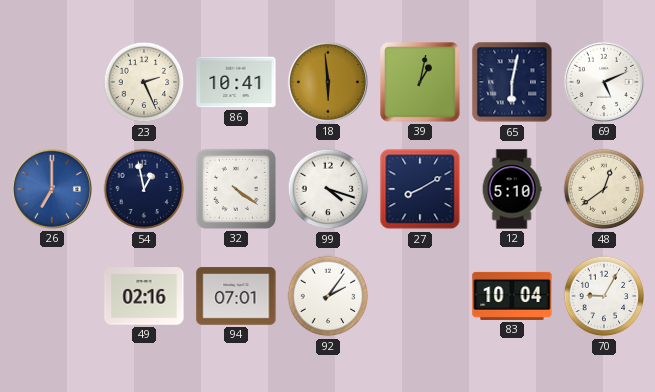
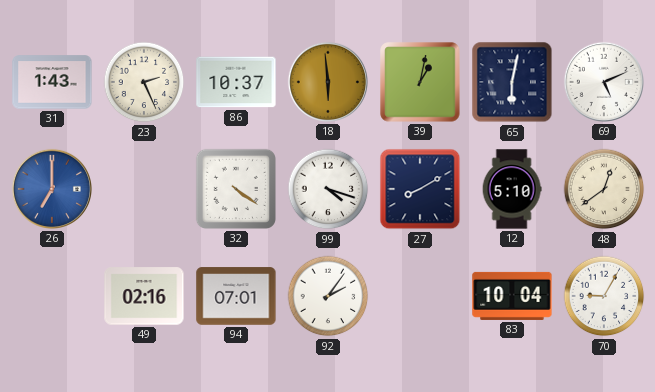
31: none -> 1:43
86: 10:41 -> 10:37
54: 12:58 -> none
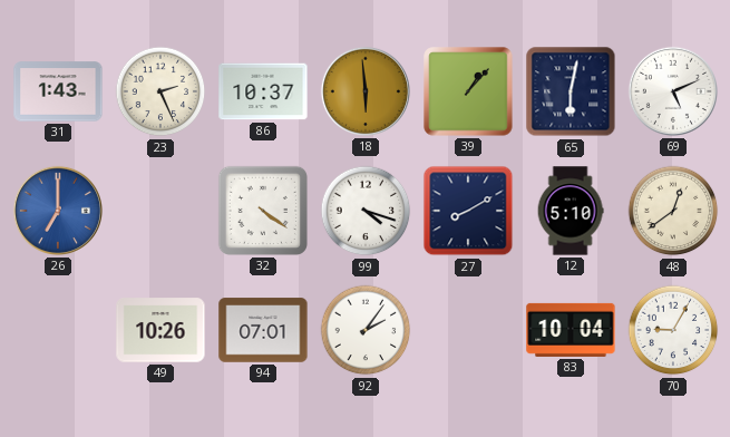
39: 1:02 -> 1:07
49: 02:16 -> 10:26
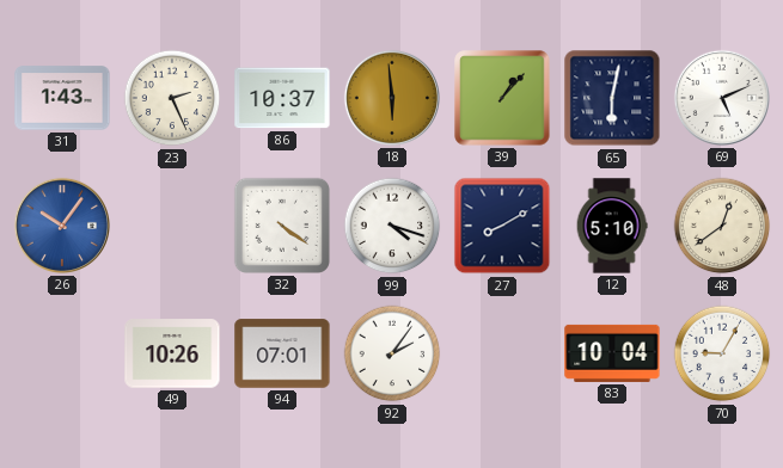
26: 7:00 -> 10:06
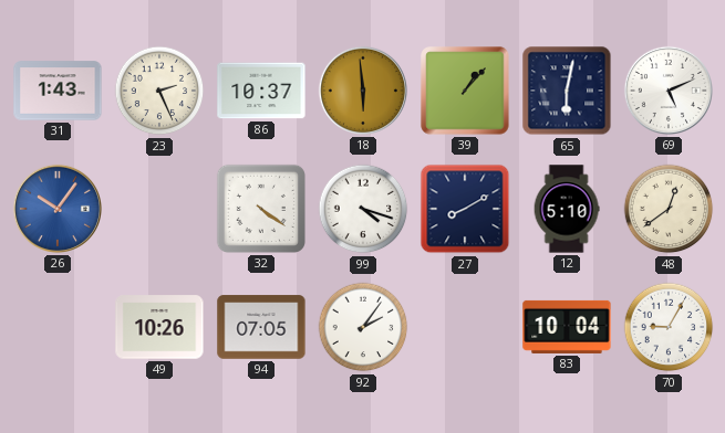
94: 07:01 -> 07:05
